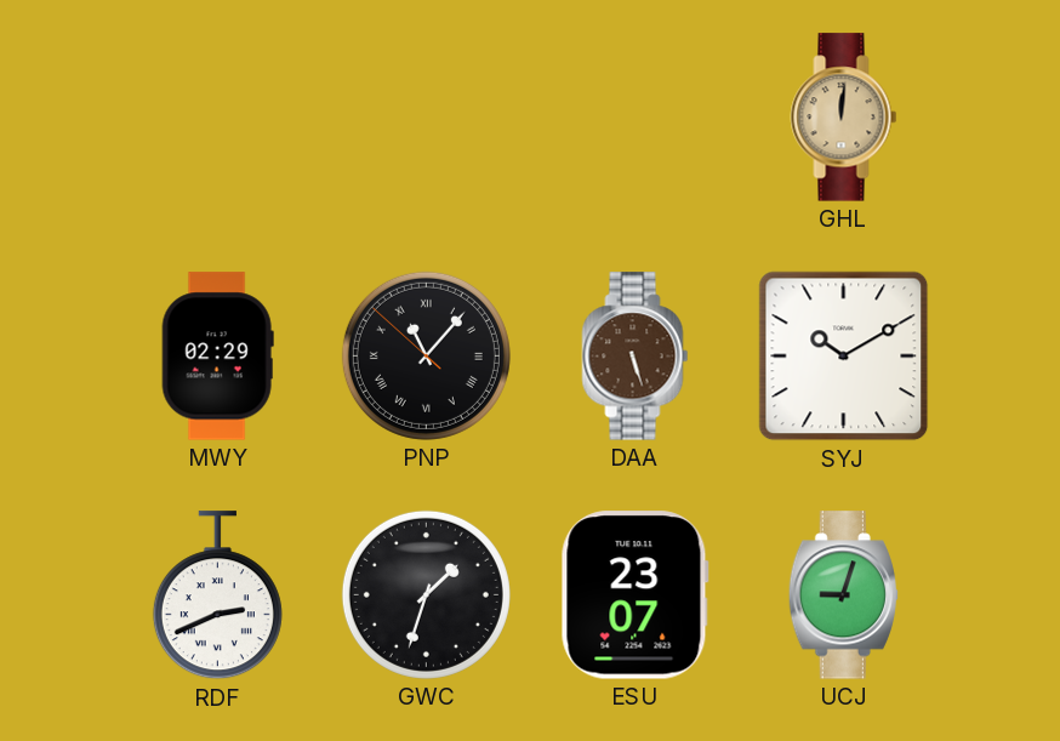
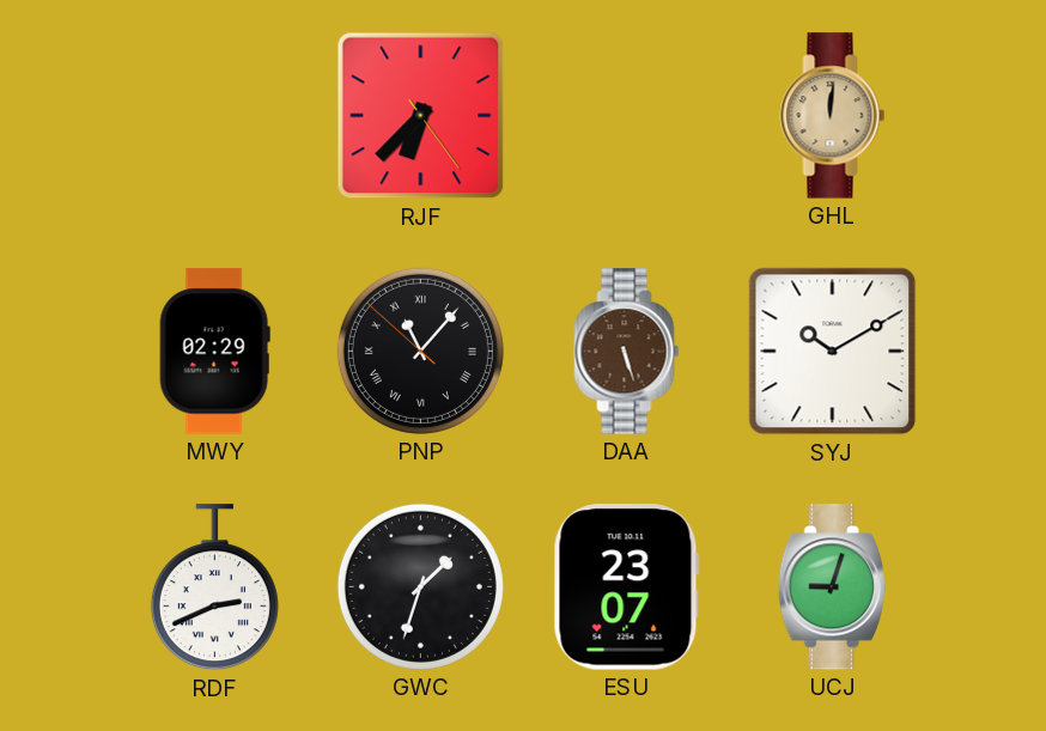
RJF: none -> 6:37
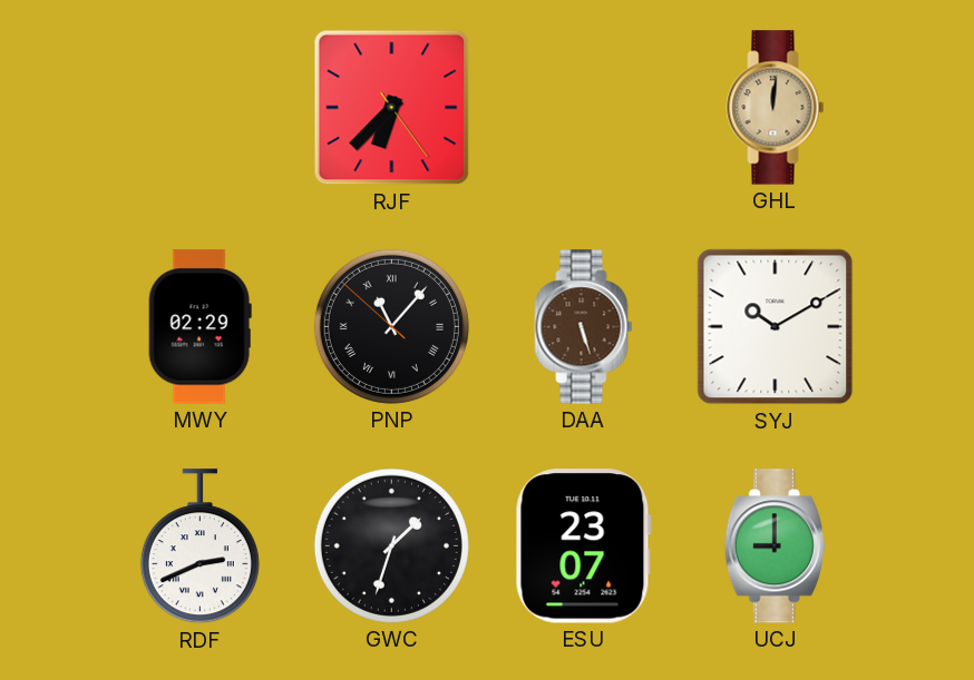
UCJ: 9:03 -> 9:00
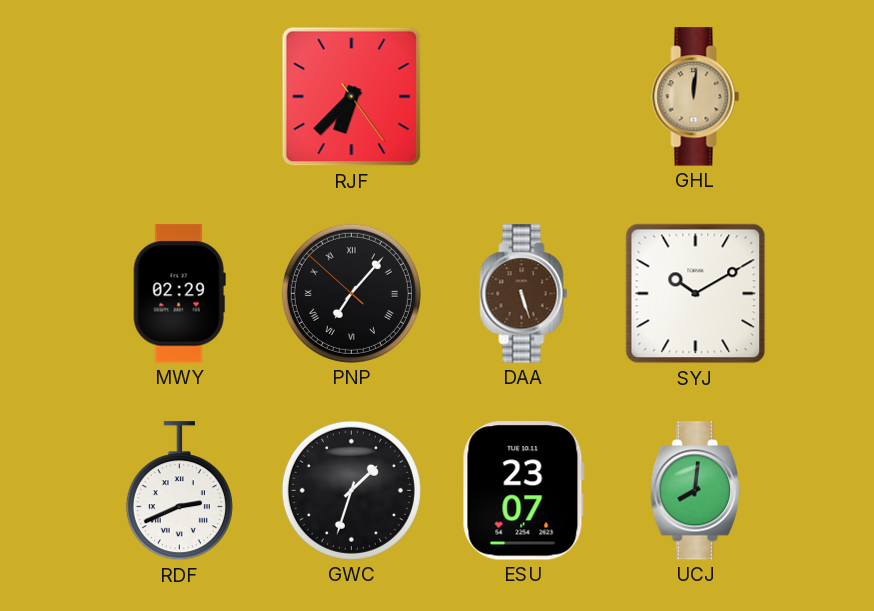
PNP: 11:06 -> 7:06
UCJ: 9:00 -> 8:01
